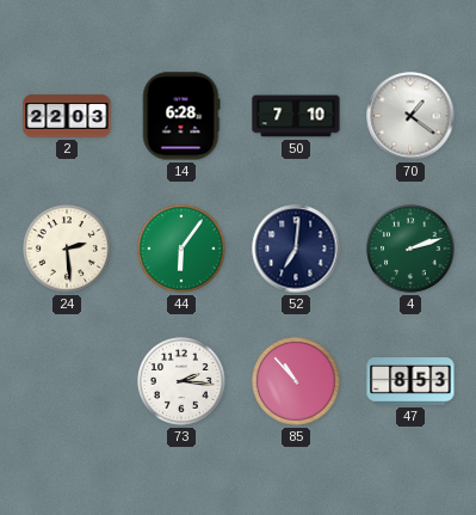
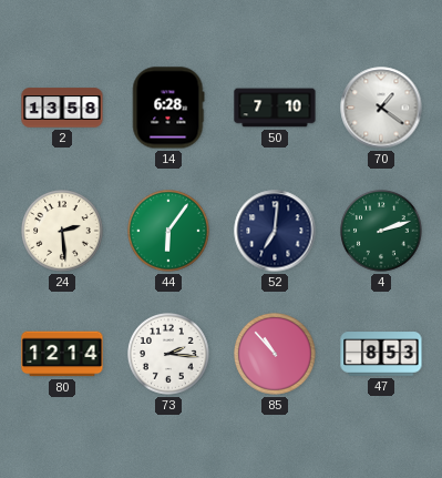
2: 22:03 -> 13:58
80: none -> 12:14
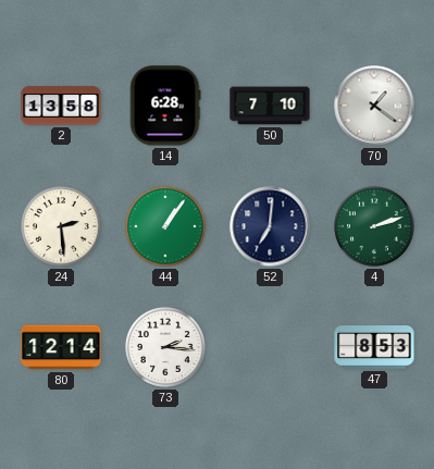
44: 6:06 -> 1:06
85: 10:53 -> none
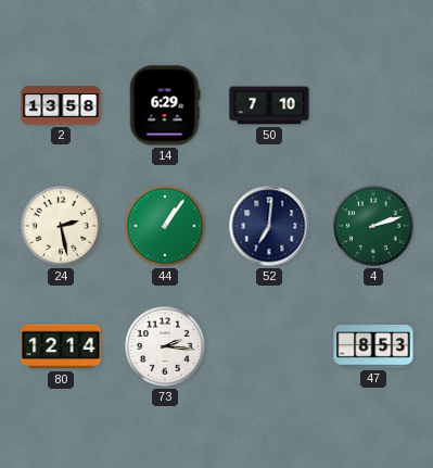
14: 6:28 -> 6:29
70: 1:21 -> none
24: 2:29 -> 2:28
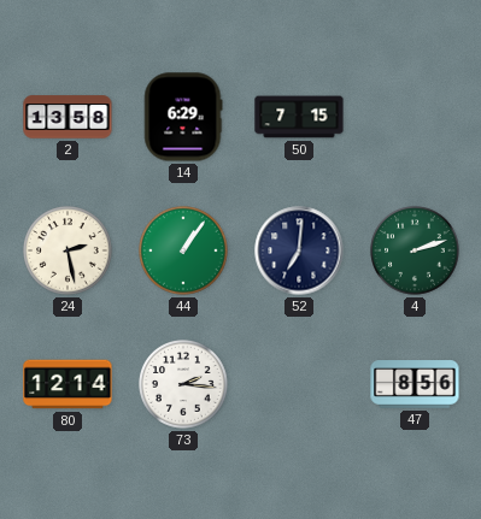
50: 7:10 -> 7:15
47: 8:53 -> 8:56
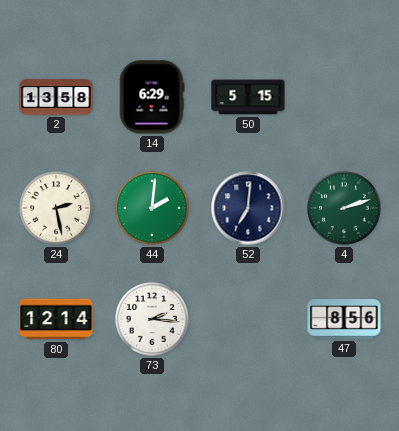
50: 7:15 -> 5:15
44: 1:06 -> 2:01
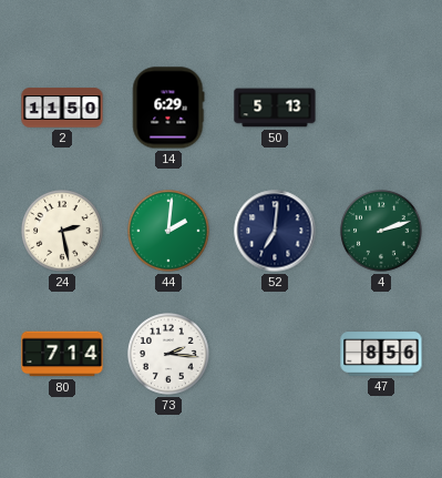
2: 13:58 -> 11:50
50: 5:15 -> 5:13
80: 12:14 -> 7:14
